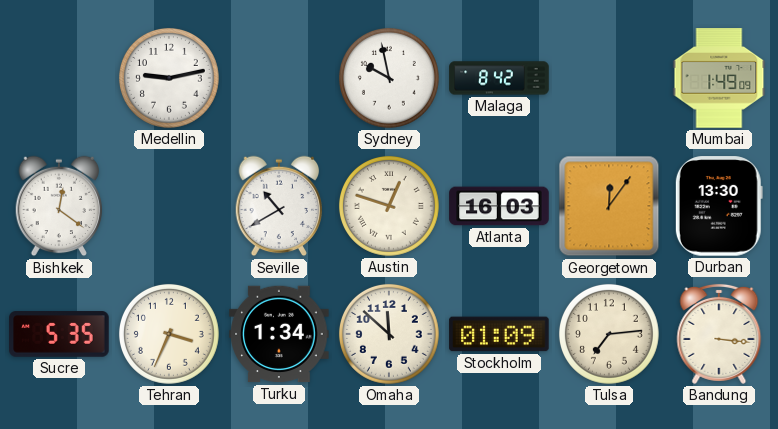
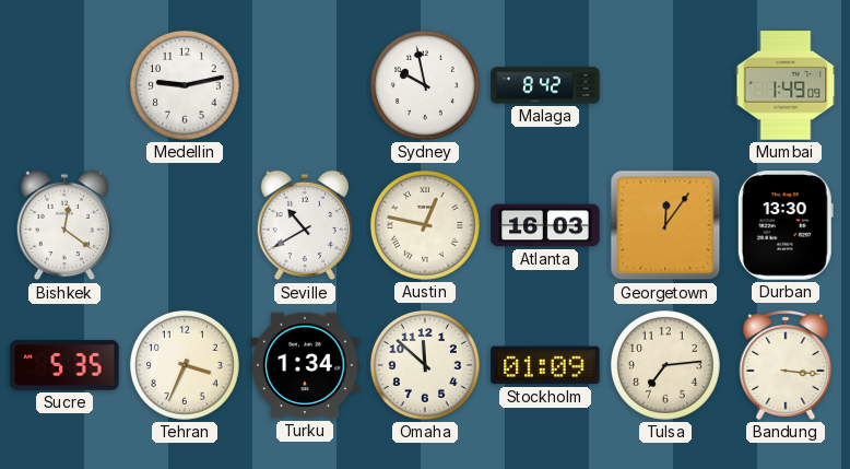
Austin: 12:48 -> 12:47
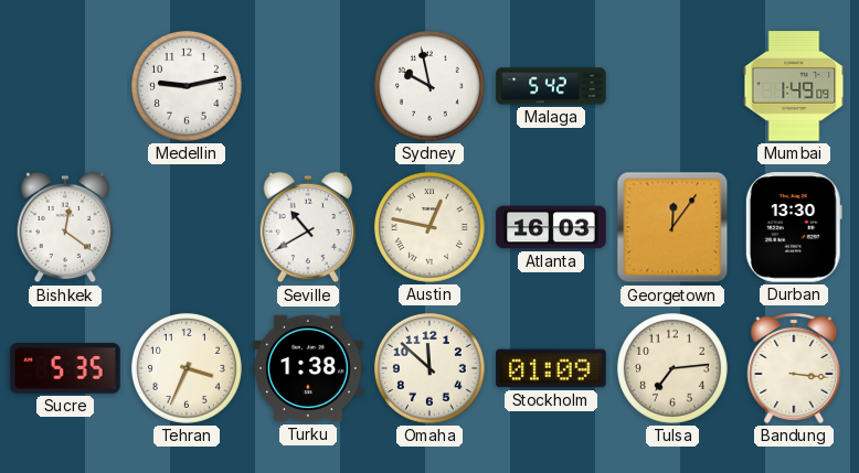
Malaga: 8:42 -> 5:42
Turku: 1:34 -> 1:38
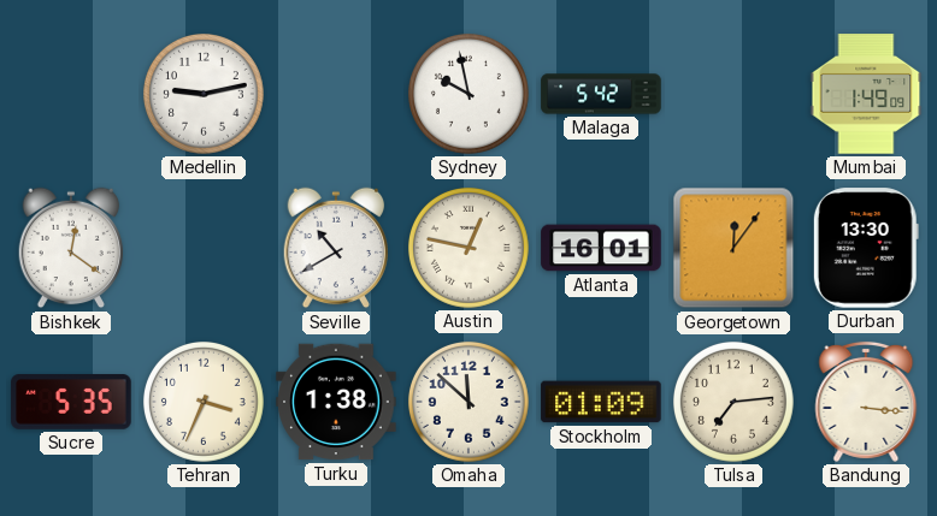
Atlanta: 16:03 -> 16:01
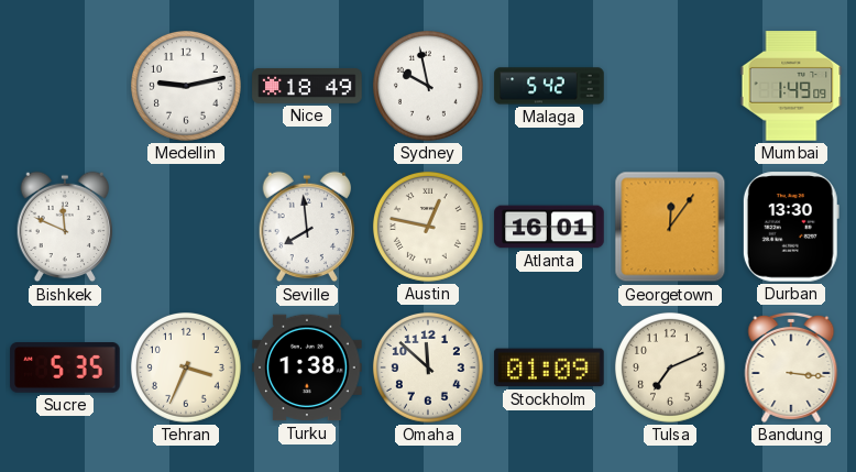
Nice: none -> 18:49
Bishkek: 12:21 -> 11:49
Seville: 10:40 -> 7:59
Tulsa: 7:14 -> 7:11
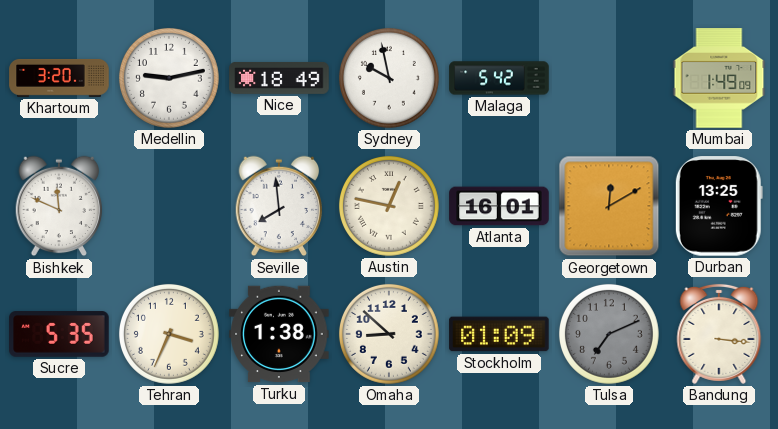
Khartoum: none -> 3:20
Georgetown: 12:06 -> 12:10
Durban: 13:30 -> 13:25
Omaha: 11:52 -> 8:52
Tulsa dial: cream -> grey
